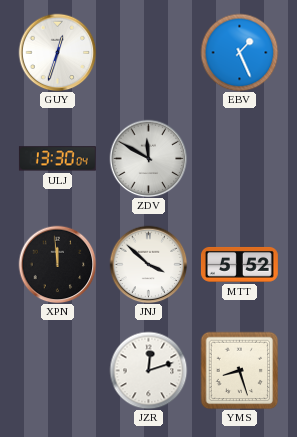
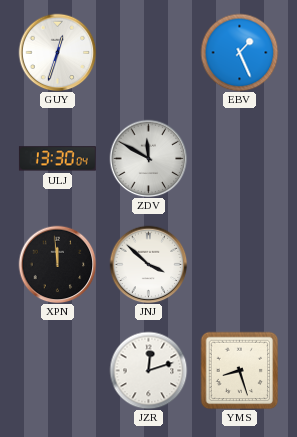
MTT: 5:52 -> none
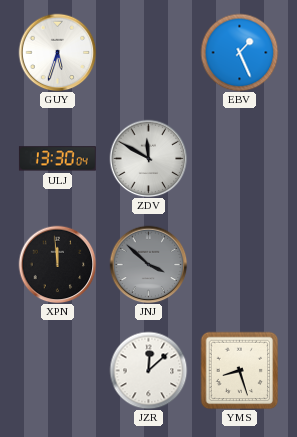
GUY: 12:33 -> 5:33
JNJ dial: white -> grey
JZR: 12:12 -> 12:08
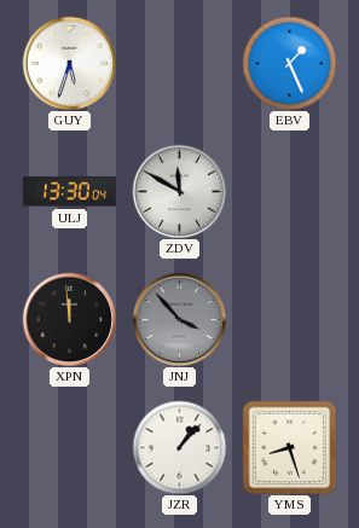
JNJ: 3:52 -> 3:53
JZR: 12:08 -> 1:07
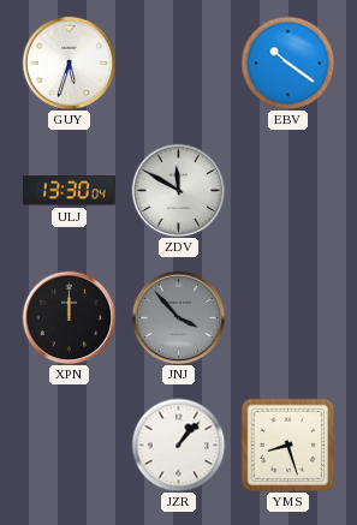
EBV: 1:26 -> 10:21
XPN: 11:59 -> 12:00
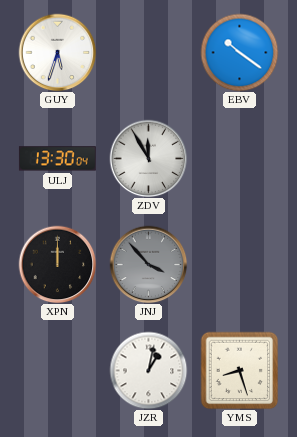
ZDV: 11:50 -> 11:55
JZR: 1:07 -> 1:02
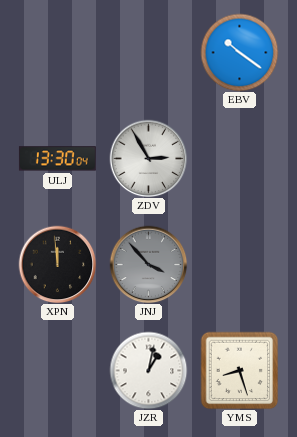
GUY: 5:33 -> none
ZDV: 11:55 -> 2:55
XPN: 12:00 -> 11:59
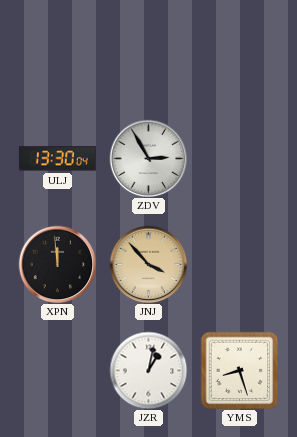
EBV: 10:21 -> none
JNJ dial: grey -> champagne
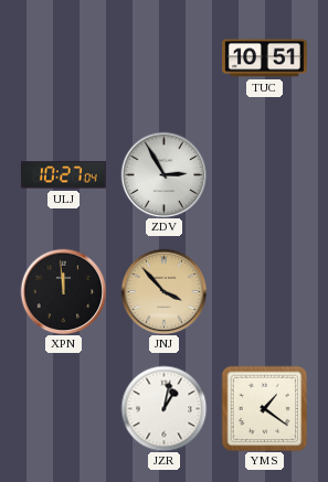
TUC: none -> 10:51
ULJ: 13:30 -> 10:27
YMS: 8:27 -> 1:21
